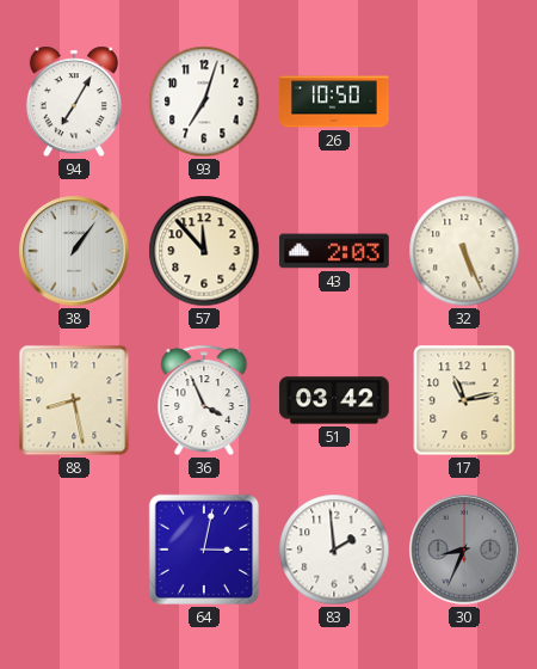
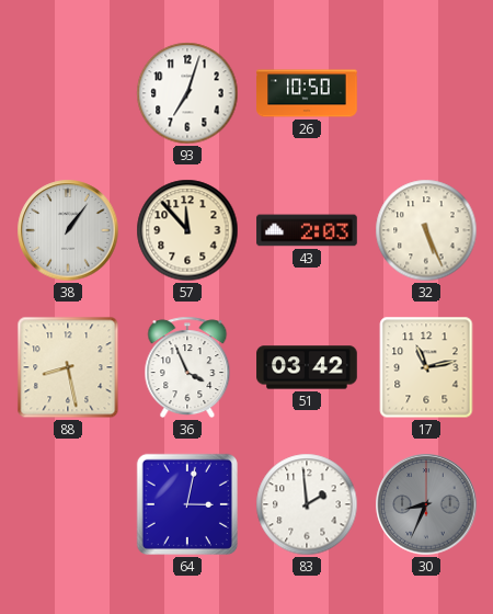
94: 7:05 -> none
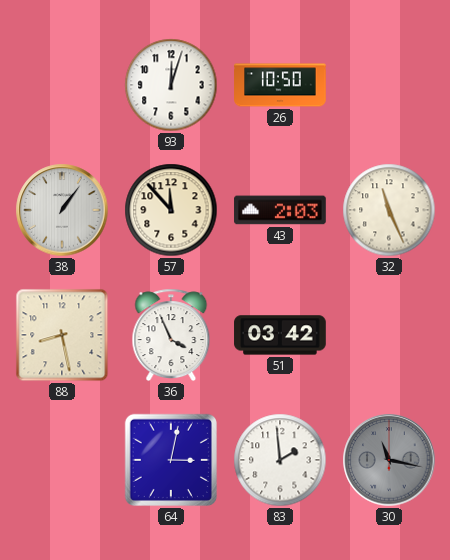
93: 7:03 -> 12:03
32: 5:26 -> 11:26
17: 11:13 -> none
30: 8:34 -> 11:17
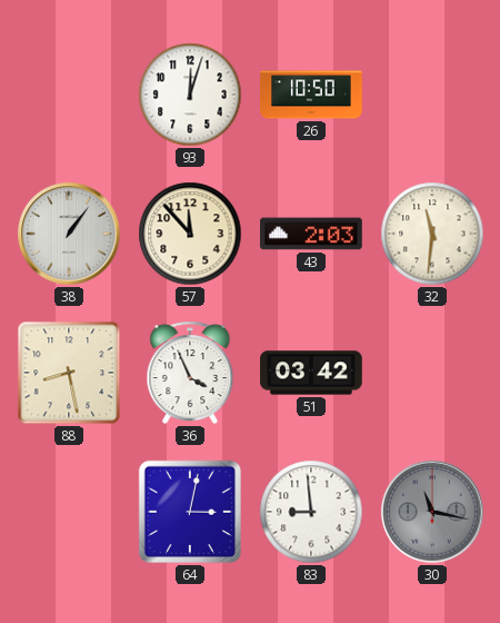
32: 11:26 -> 11:31
83: 1:59 -> 8:59
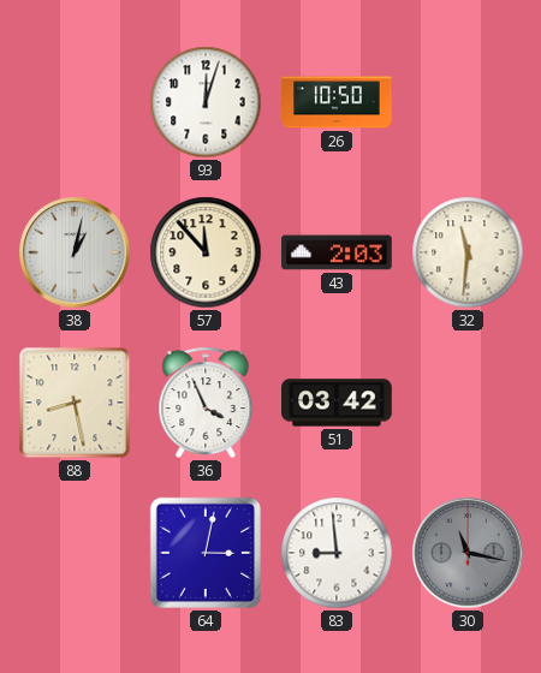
38: 1:06 -> 1:02
